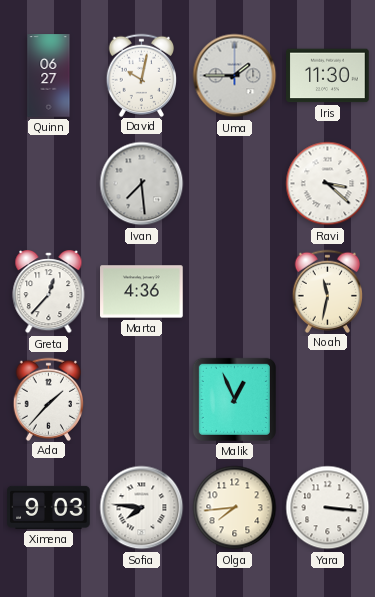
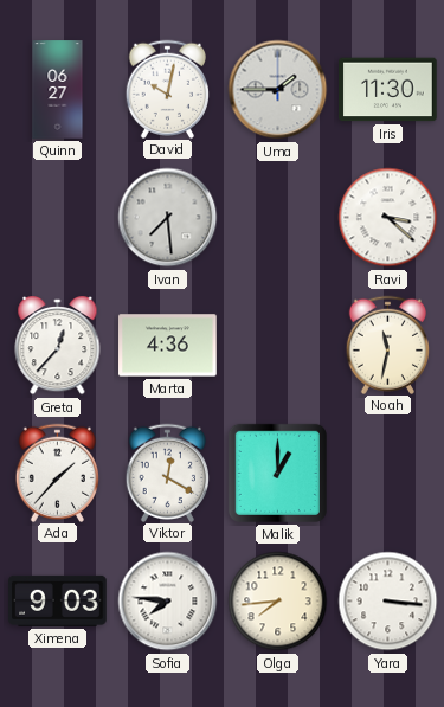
Viktor: none -> 12:20
Malik: 12:56 -> 1:00
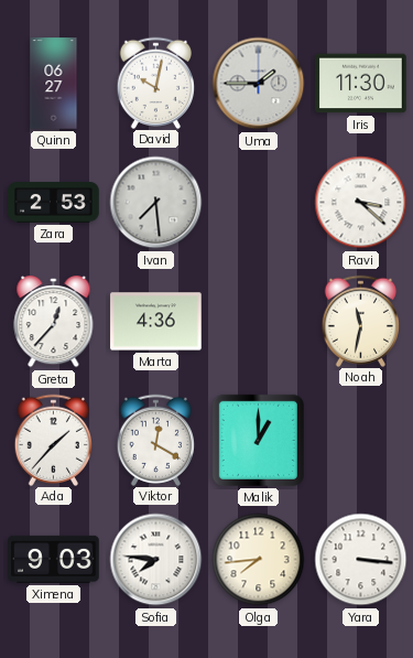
Zara: none -> 2:53
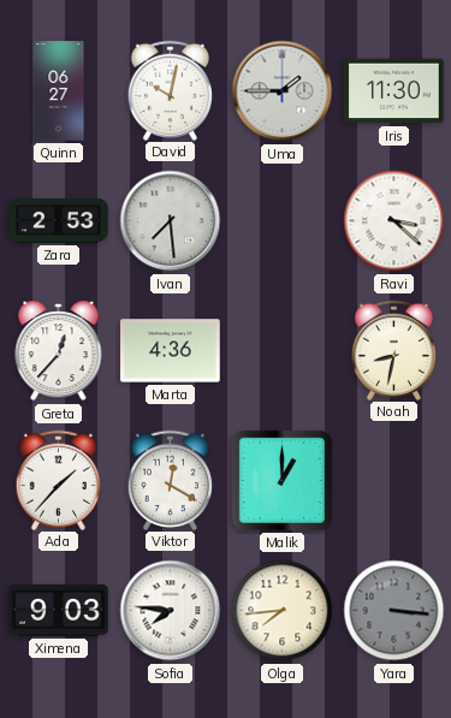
Noah: 11:32 -> 8:32
Yara dial: white -> grey
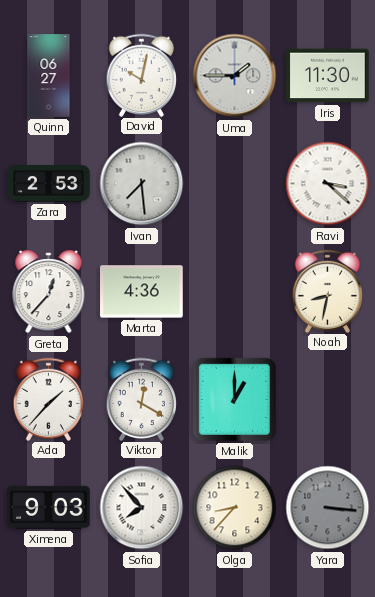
Sofia: 7:46 -> 7:53
Olga: 7:44 -> 8:37
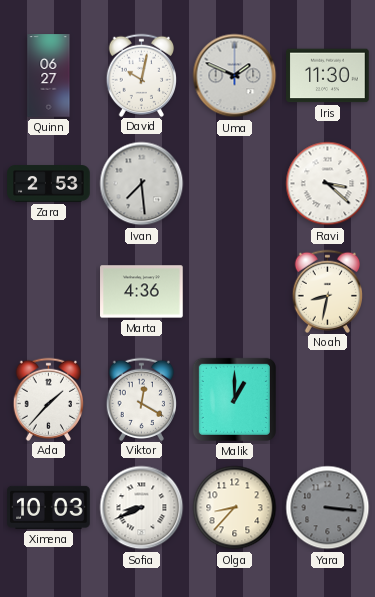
Uma: 1:45 -> 1:49
Greta: 12:37 -> none
Ximena: 9:03 -> 10:03
Sofia: 7:53 -> 8:41
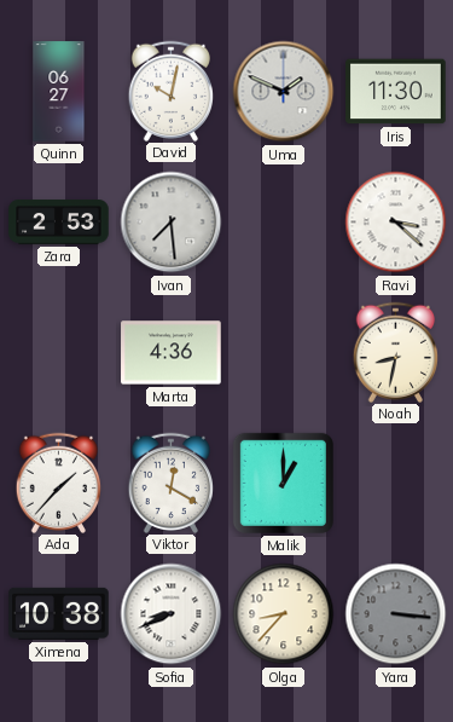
Ximena: 10:03 -> 10:38
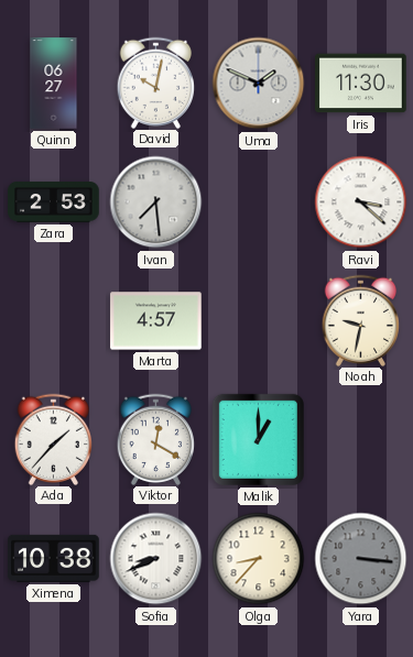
Marta: 4:36 -> 4:57
Noah: 8:32 -> 9:32
